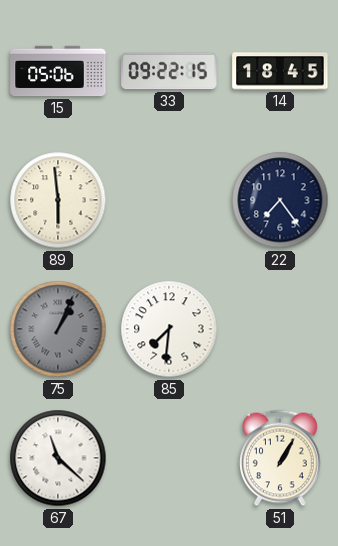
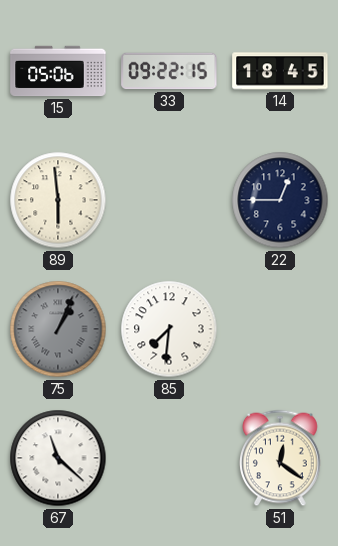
22: 7:24 -> 12:45
51: 1:05 -> 12:21
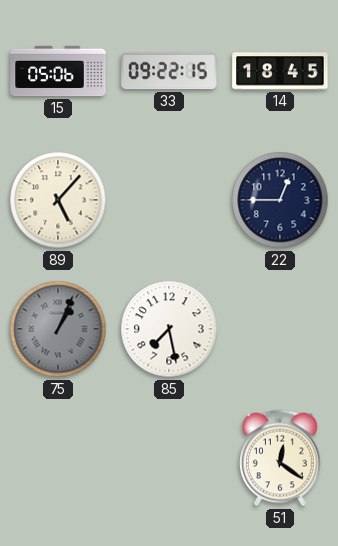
89: 5:59 -> 5:07
85: 7:31 -> 7:28
67: 11:22 -> none
